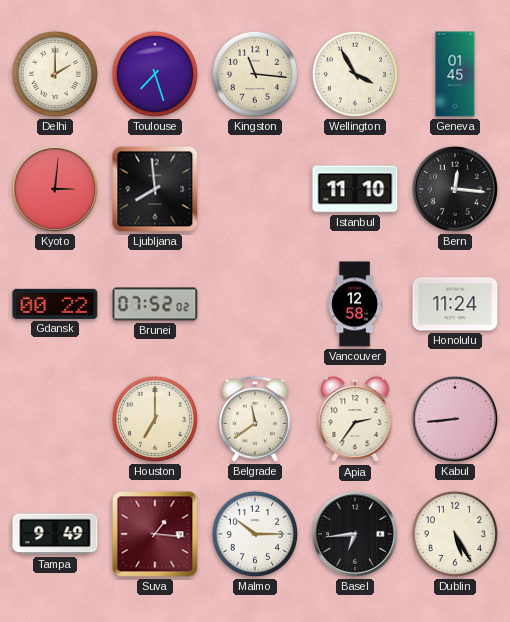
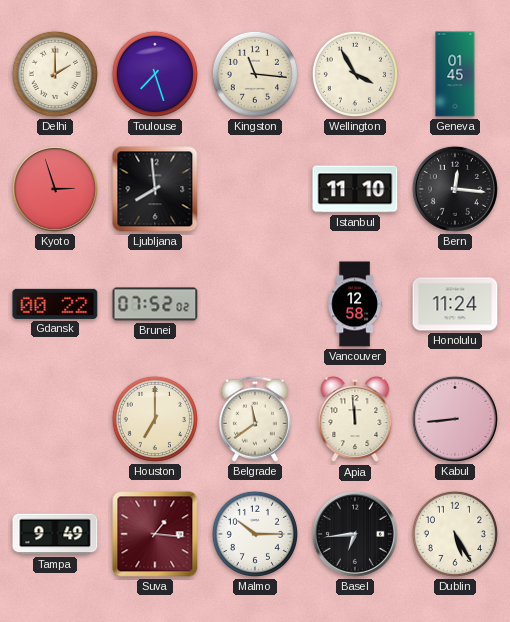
Kyoto: 3:01 -> 2:57
Apia: 2:36 -> 11:59
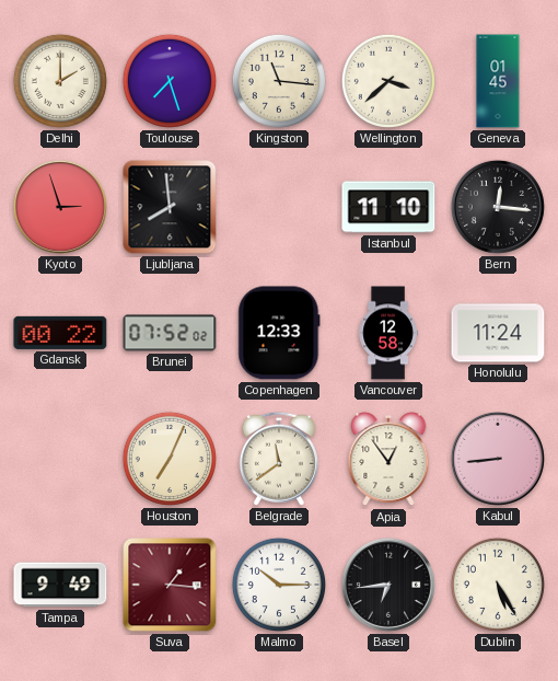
Wellington: 3:55 -> 3:38
Copenhagen: none -> 12:33
Houston: 7:00 -> 7:04
Apia: 11:59 -> 12:54
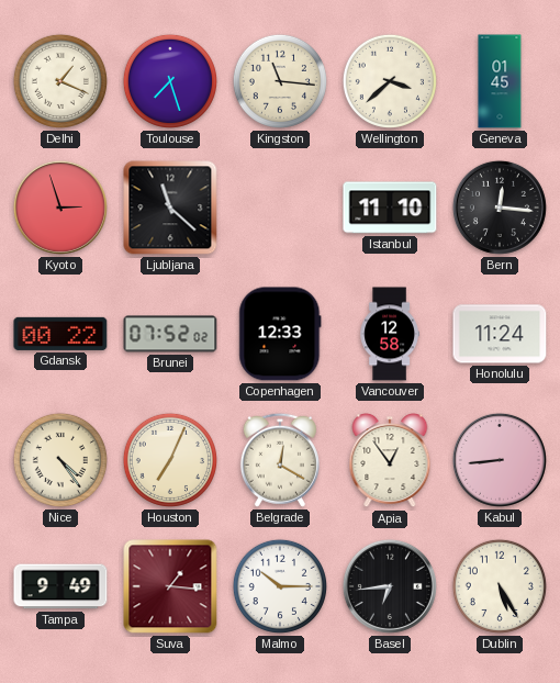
Delhi: 2:00 -> 1:19
Ljubljana: 7:59 -> 11:22
Nice: none -> 4:24
Belgrade: 11:39 -> 12:20
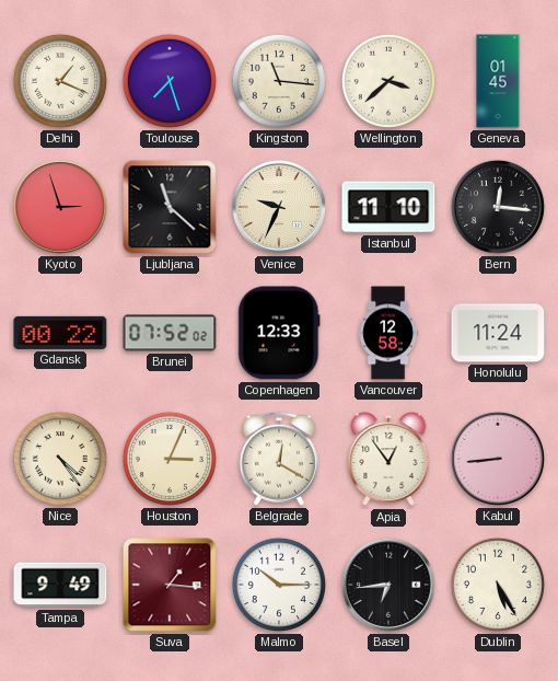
Venice: none -> 9:34
Houston: 7:04 -> 3:04
